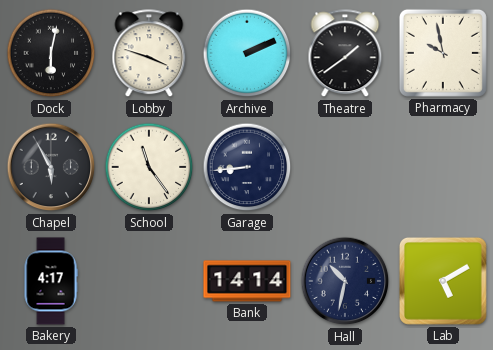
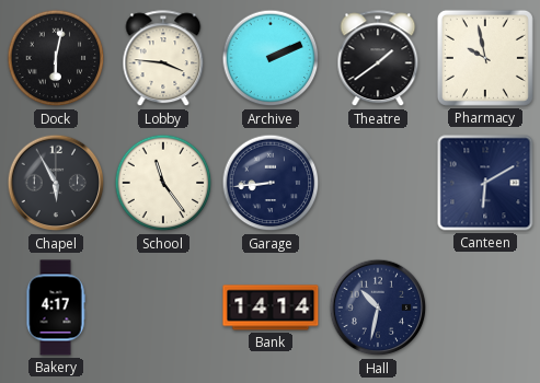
Lobby: 3:48 -> 3:46
Canteen: none -> 6:10
Lab: 5:10 -> none
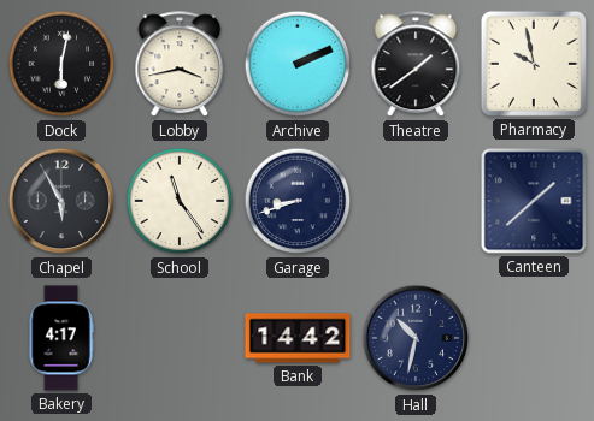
Lobby: 3:46 -> 3:43
Garage: 8:44 -> 8:42
Canteen: 6:10 -> 1:38
Bank: 14:14 -> 14:42
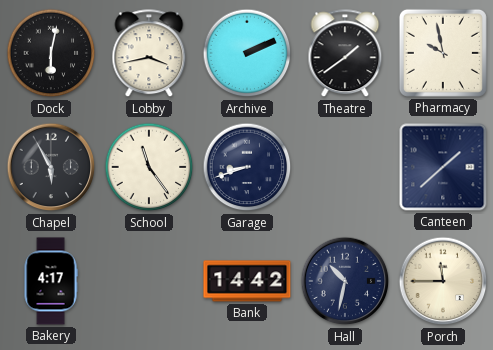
Porch: none -> 11:45
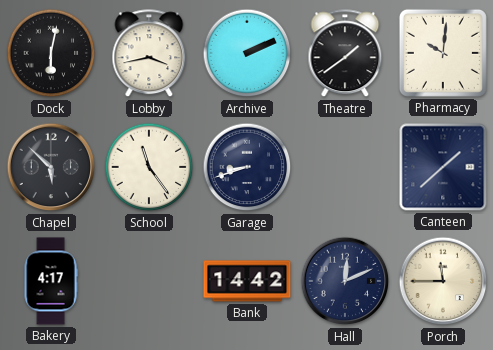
Pharmacy: 9:58 -> 10:01
Chapel: 5:55 -> 5:52
Hall: 10:32 -> 12:11
